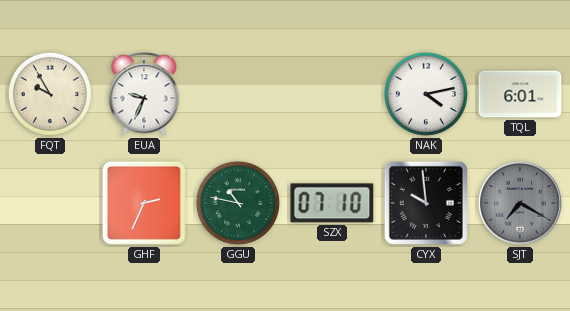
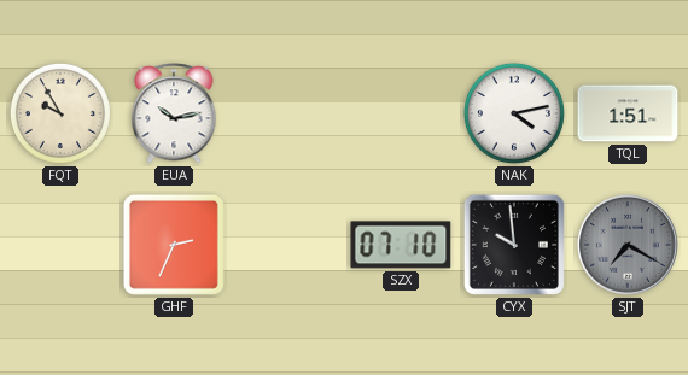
EUA: 9:34 -> 10:13
TQL: 6:01 -> 1:51
GGU: 10:47 -> none
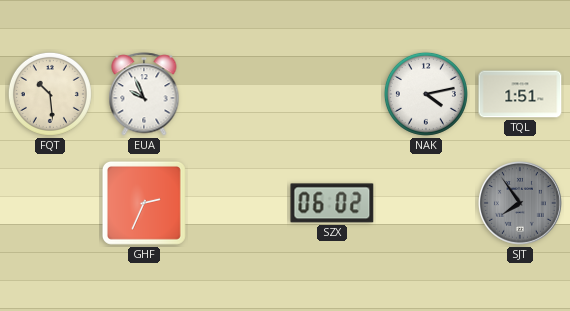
FQT: 9:55 -> 10:29
EUA: 10:13 -> 9:56
SZX: 07:10 -> 06:02
CYX: 9:59 -> none
SJT: 7:20 -> 7:54
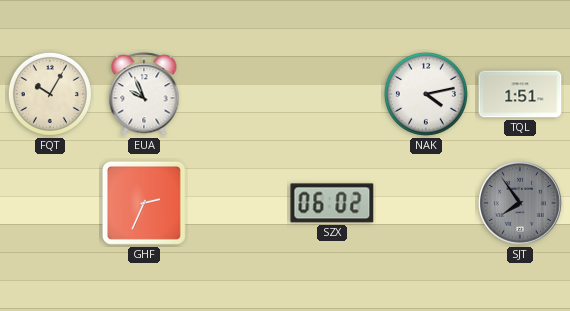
FQT: 10:29 -> 10:05
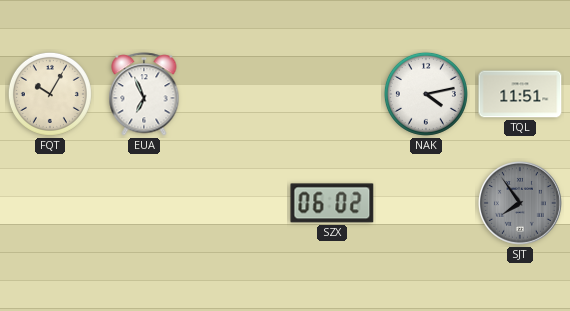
EUA: 9:56 -> 6:56
TQL: 1:51 -> 11:51
GHF: 2:34 -> none
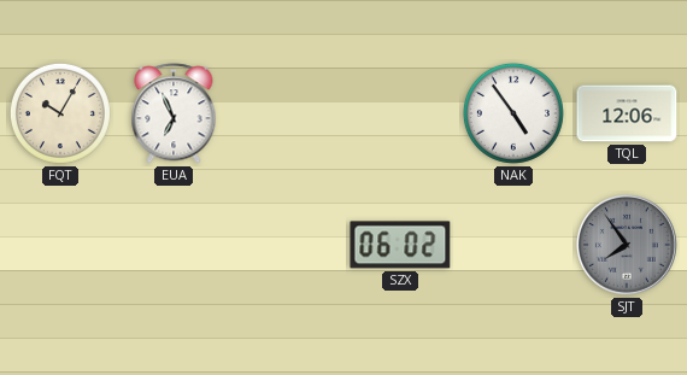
NAK: 4:13 -> 4:54
TQL: 11:51 -> 12:06
